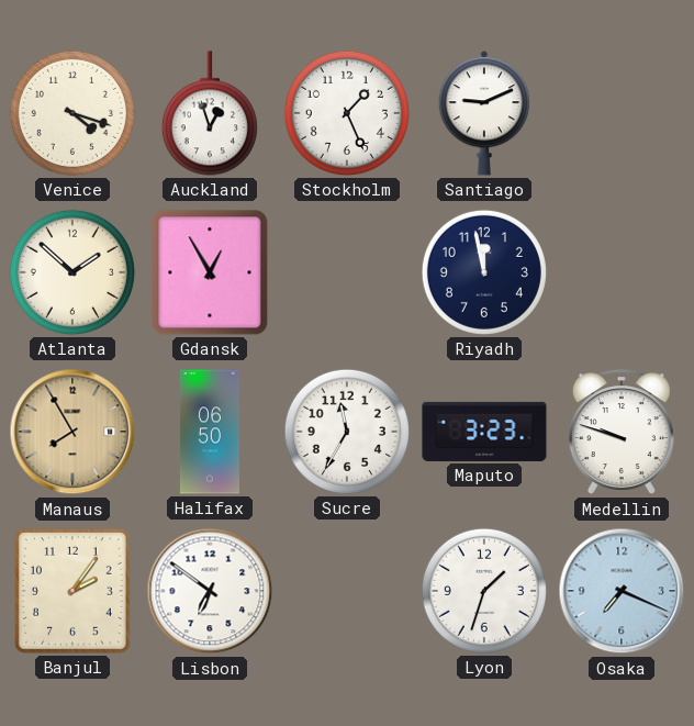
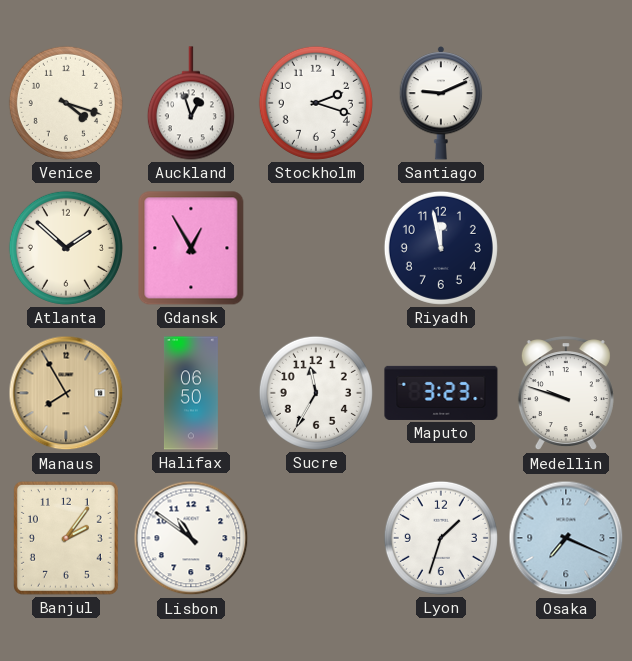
Stockholm: 1:26 -> 2:18
Lisbon: 6:51 -> 10:51
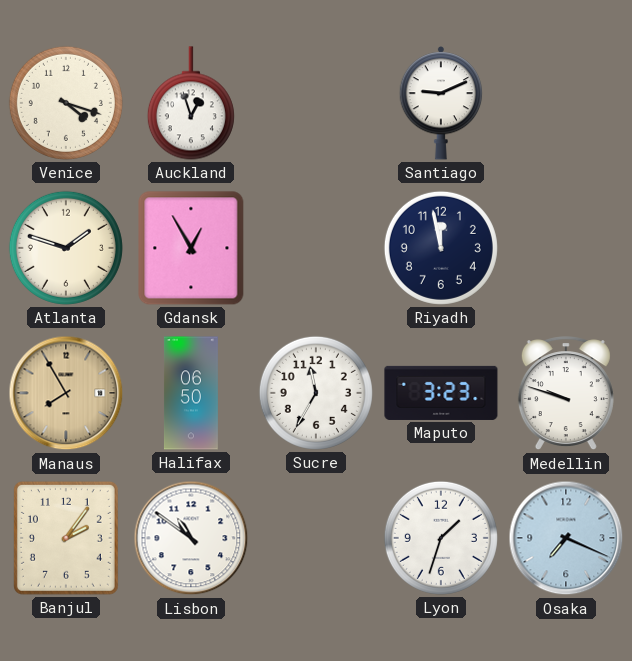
Stockholm: 2:18 -> none
Atlanta: 1:52 -> 1:48
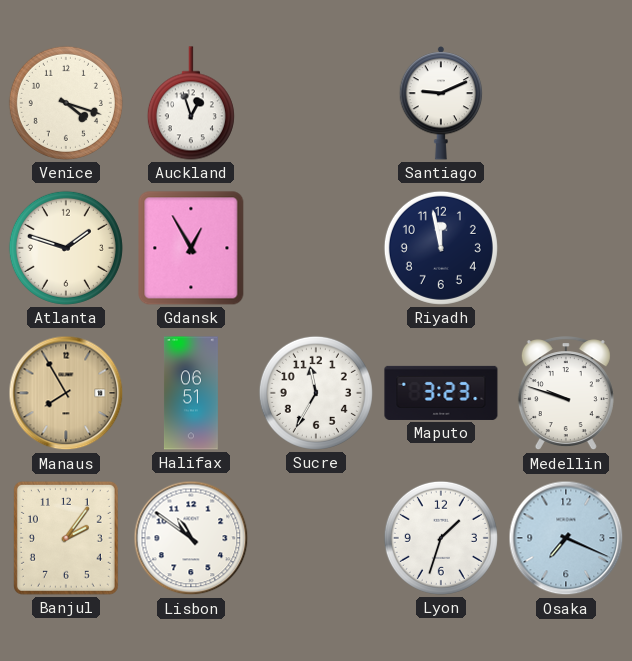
Halifax: 06:50 -> 06:51
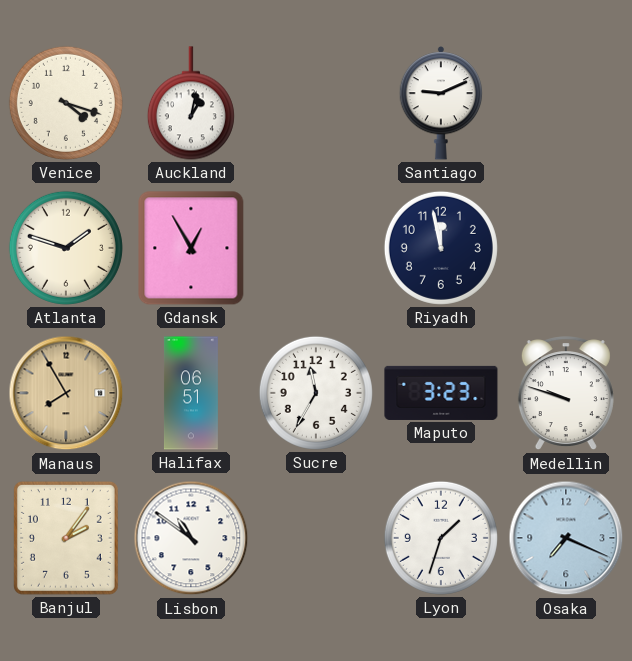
Auckland: 12:57 -> 1:02
